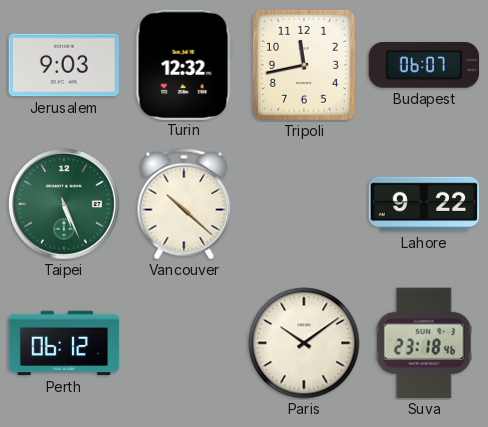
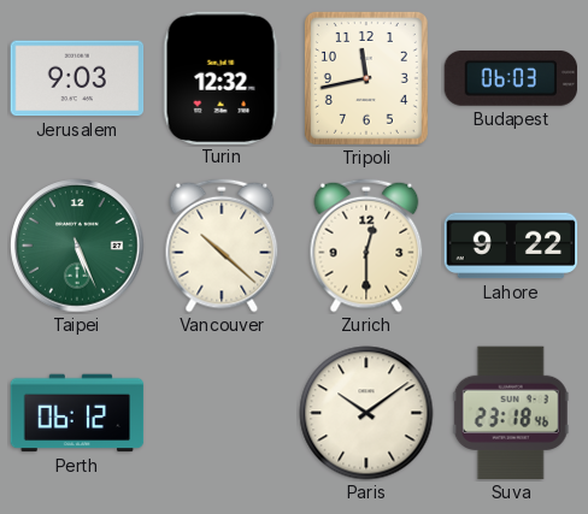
Budapest: 06:07 -> 06:03
Zurich: none -> 12:30
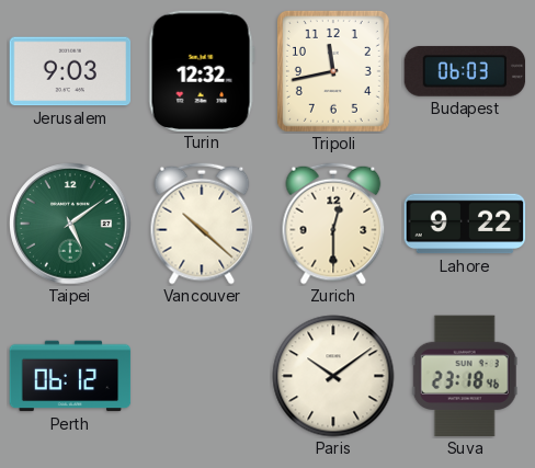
Taipei: 5:26 -> 5:09
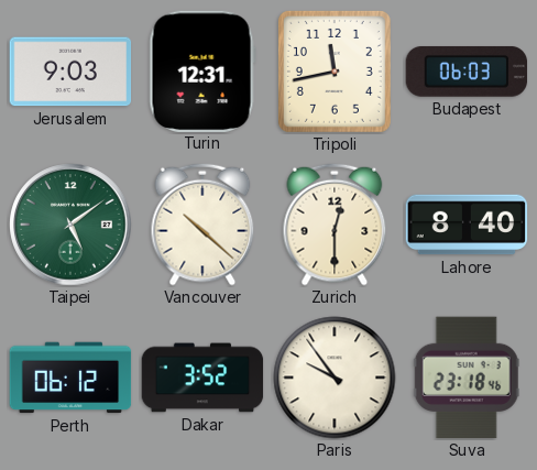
Turin: 12:32 -> 12:31
Lahore: 9:22 -> 8:40
Dakar: none -> 3:52
Paris: 10:09 -> 9:54
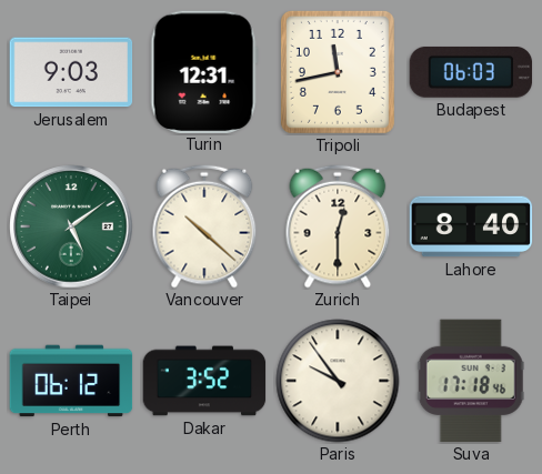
Suva: 23:18 -> 17:18
